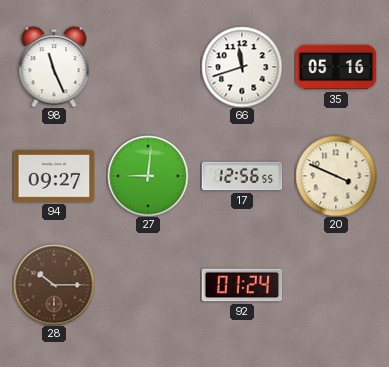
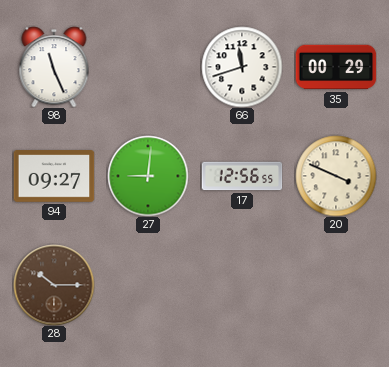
35: 05:16 -> 00:29
92: 01:24 -> none
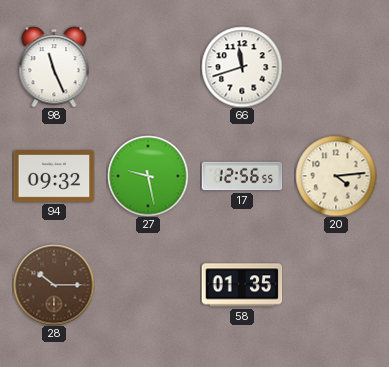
35: 00:29 -> none
94: 09:27 -> 09:32
27: 9:01 -> 9:28
20: 3:49 -> 4:14
58: none -> 01:35
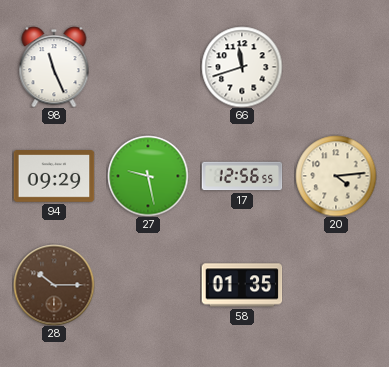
94: 09:32 -> 09:29
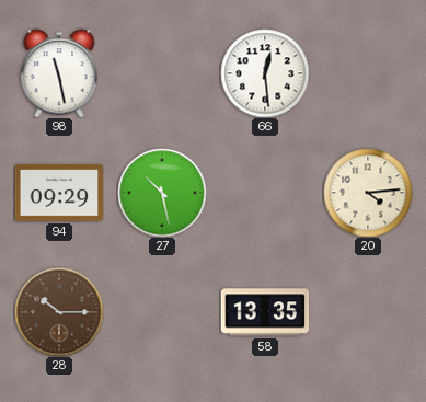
98: 11:26 -> 11:28
66: 11:42 -> 12:29
27: 9:28 -> 10:28
17: 12:56 -> none
58: 01:35 -> 13:35
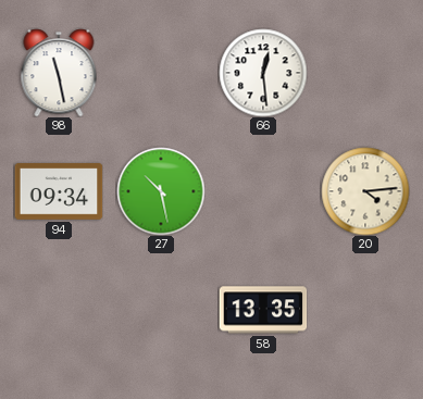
94: 09:29 -> 09:34
28: 10:15 -> none
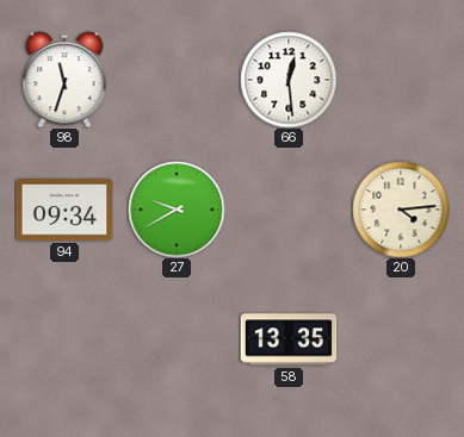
98: 11:28 -> 11:33
27: 10:28 -> 9:40
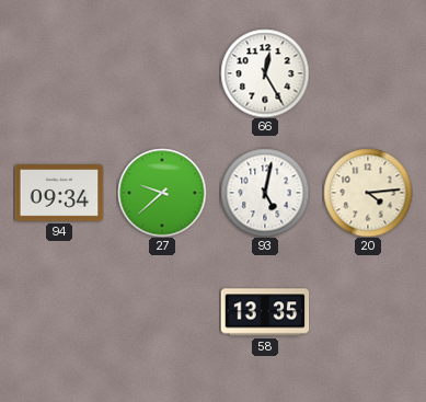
98: 11:33 -> none
66: 12:29 -> 12:25
27: 9:40 -> 9:38
93: none -> 5:02
